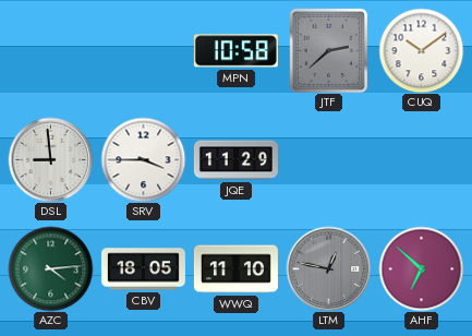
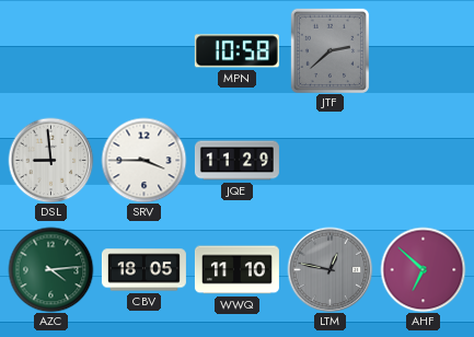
CUQ: 10:09 -> none
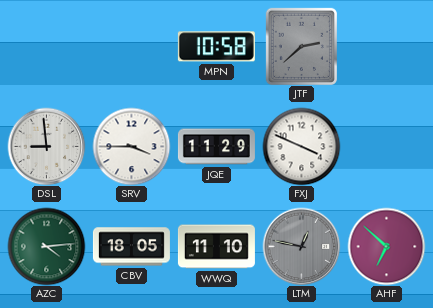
FXJ: none -> 3:49
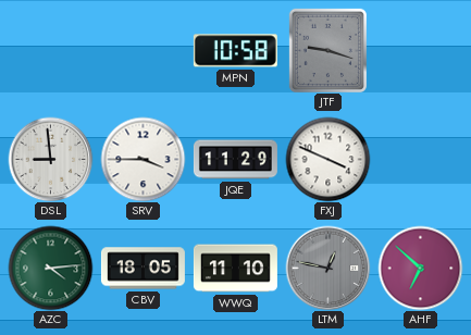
JTF: 2:38 -> 9:18
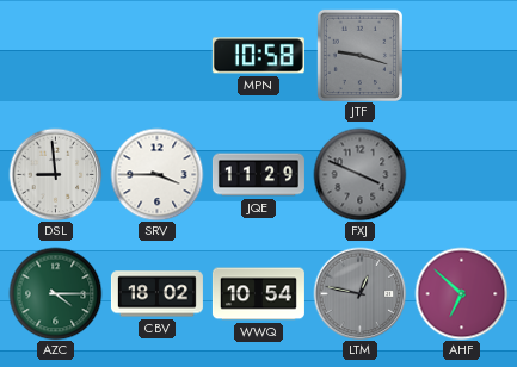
FXJ dial: white -> grey
AZC: 4:14 -> 4:15
CBV: 18:05 -> 18:02
WWQ: 11:10 -> 10:54
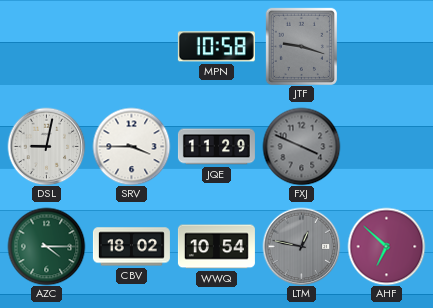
DSL: 8:59 -> 9:02
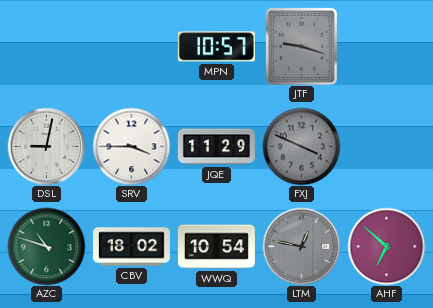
MPN: 10:58 -> 10:57
AZC: 4:15 -> 10:48
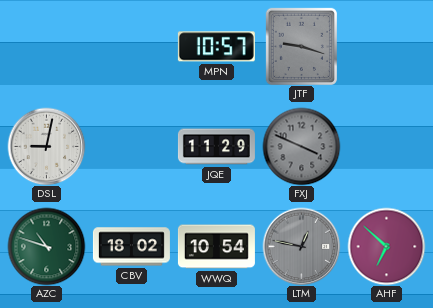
SRV: 3:45 -> none
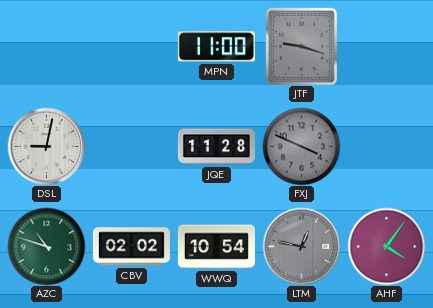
MPN: 10:57 -> 11:00
JQE: 11:29 -> 11:28
CBV: 18:02 -> 02:02
AHF: 6:52 -> 4:06
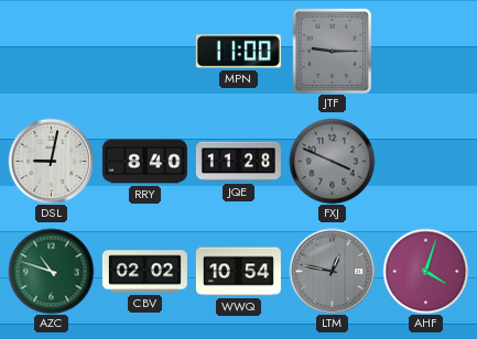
JTF: 9:18 -> 9:15
RRY: none -> 8:40
AHF: 4:06 -> 4:03
